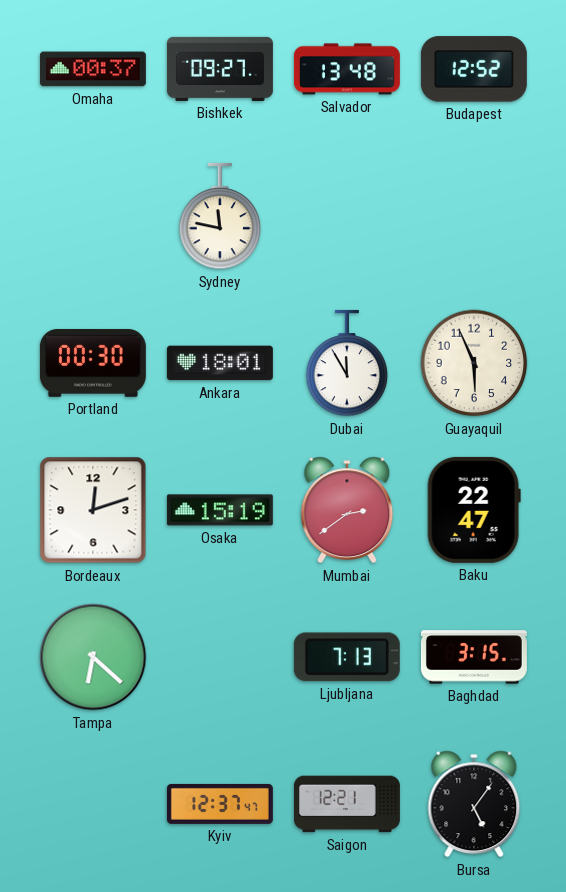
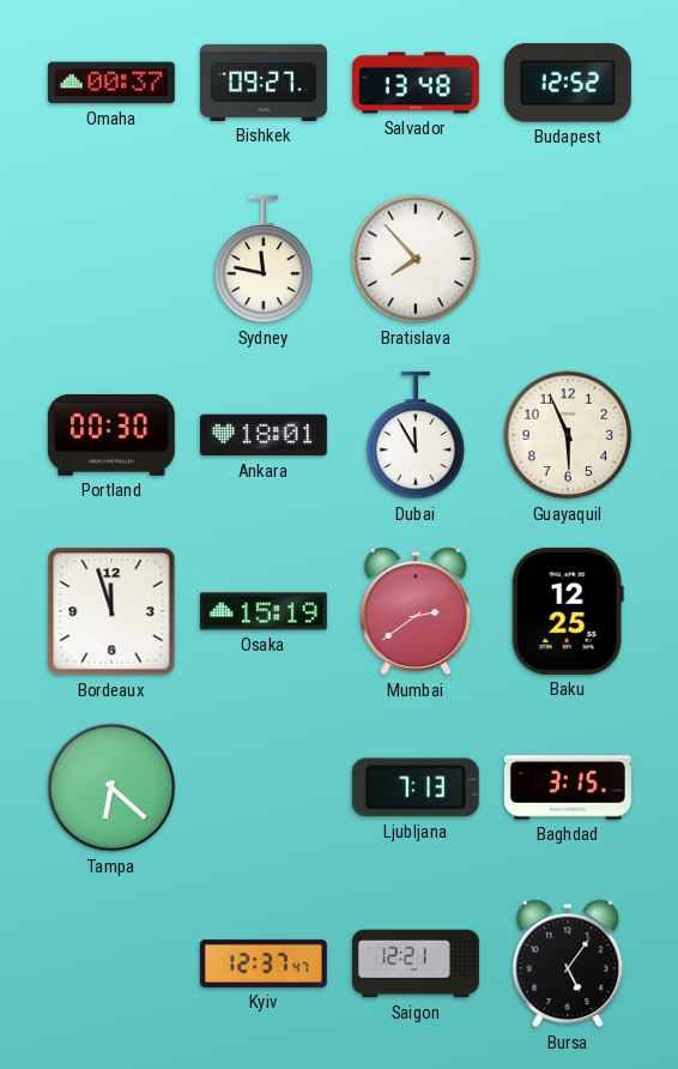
Bratislava: none -> 7:53
Bordeaux: 12:12 -> 11:57
Baku: 22:47 -> 12:25
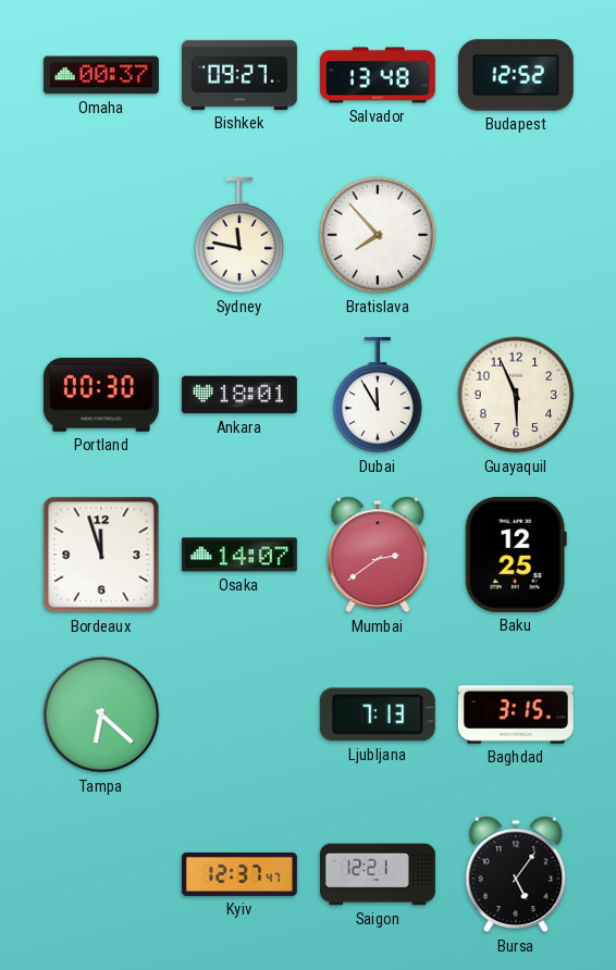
Osaka: 15:19 -> 14:07
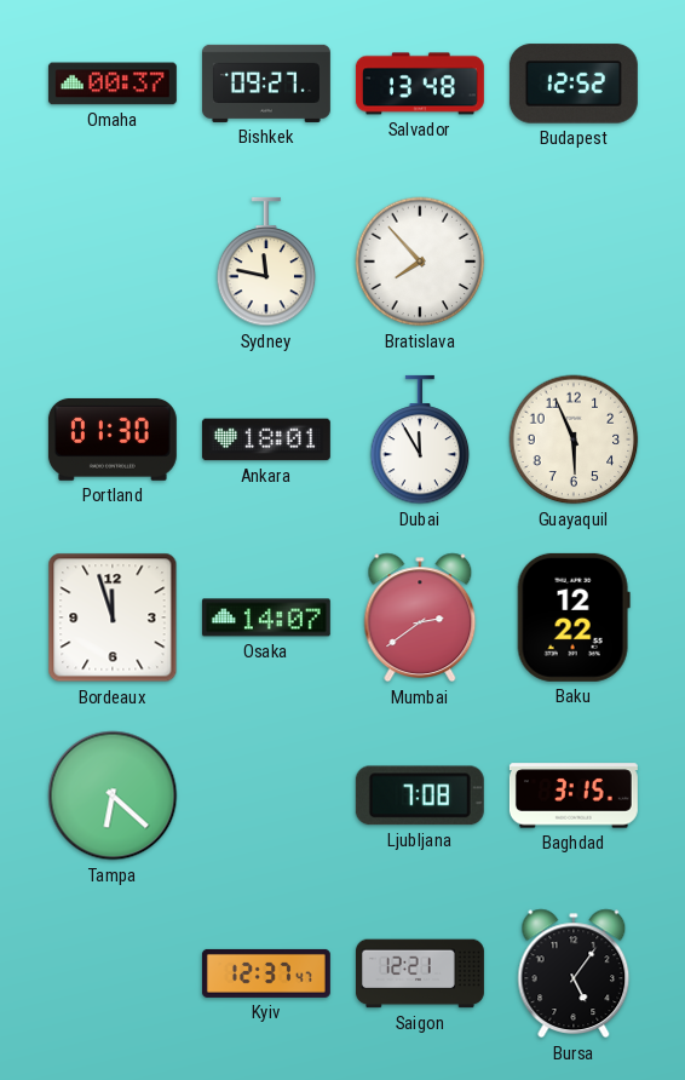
Portland: 00:30 -> 01:30
Baku: 12:25 -> 12:22
Ljubljana: 7:13 -> 7:08
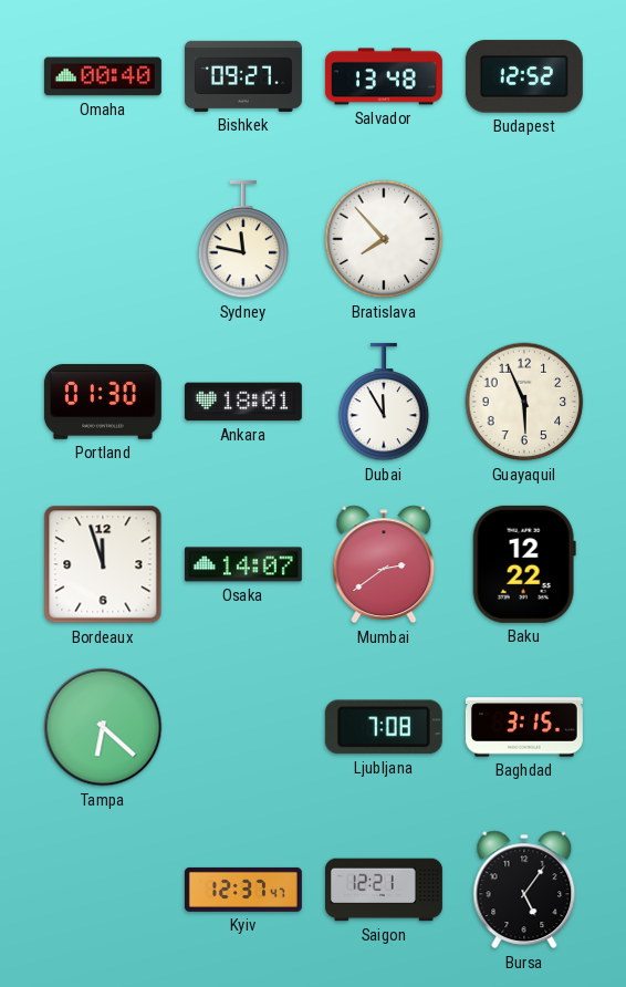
Omaha: 00:37 -> 00:40
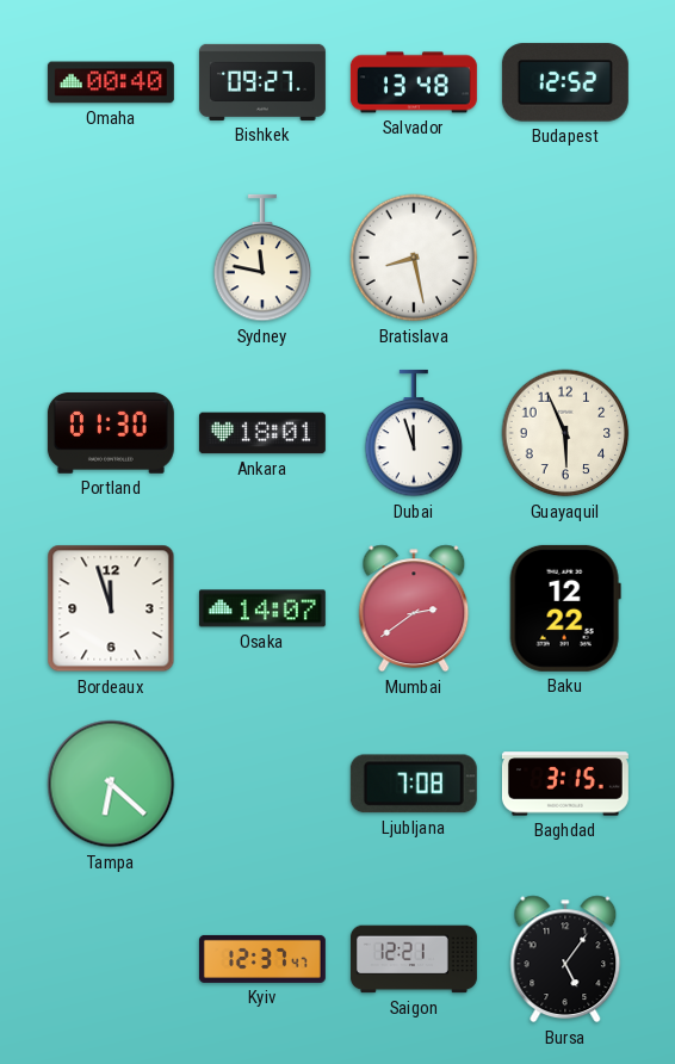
Bratislava: 7:53 -> 8:28
Dubai: 11:55 -> 11:57
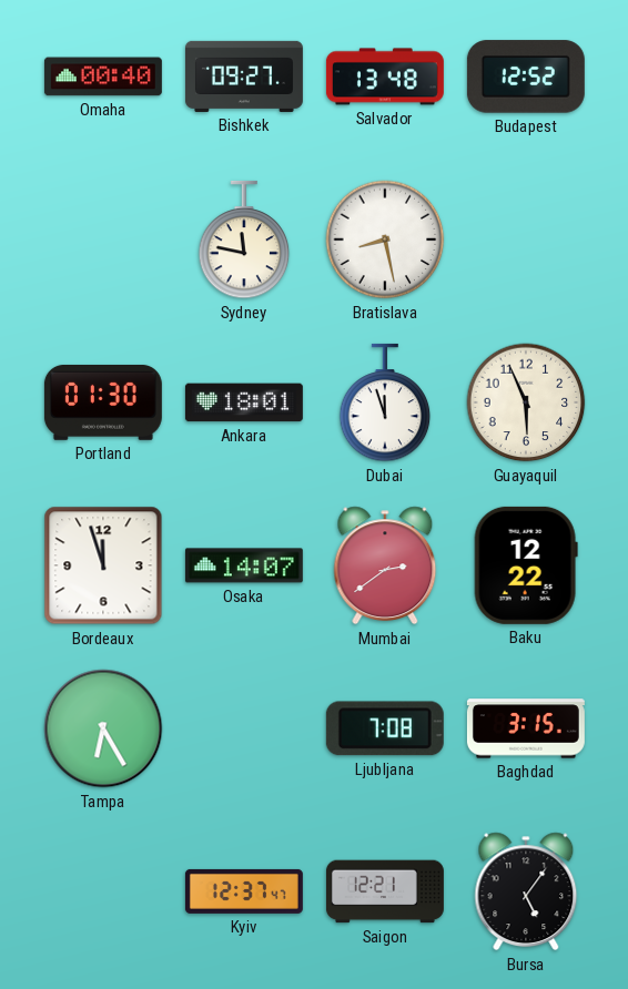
Tampa: 6:22 -> 6:25
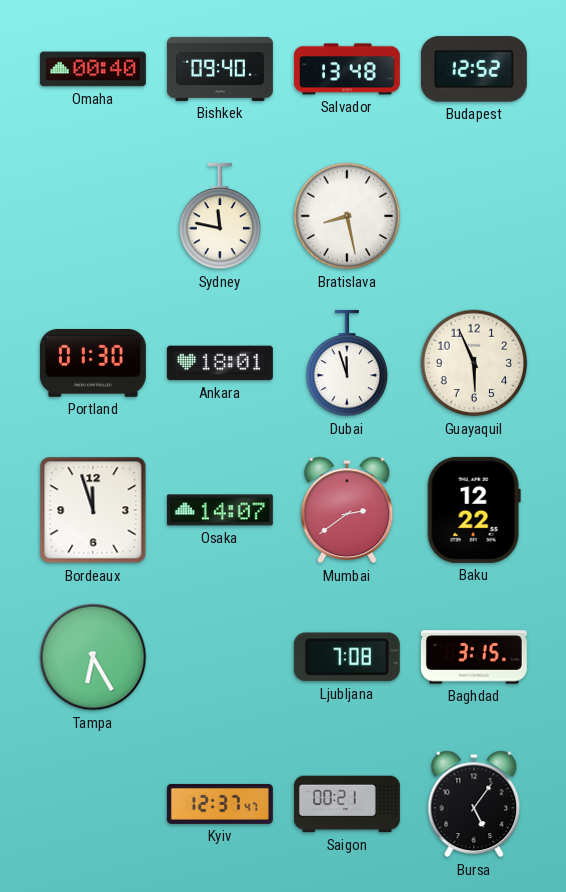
Bishkek: 09:27 -> 09:40
Saigon: 12:21 -> 00:21
